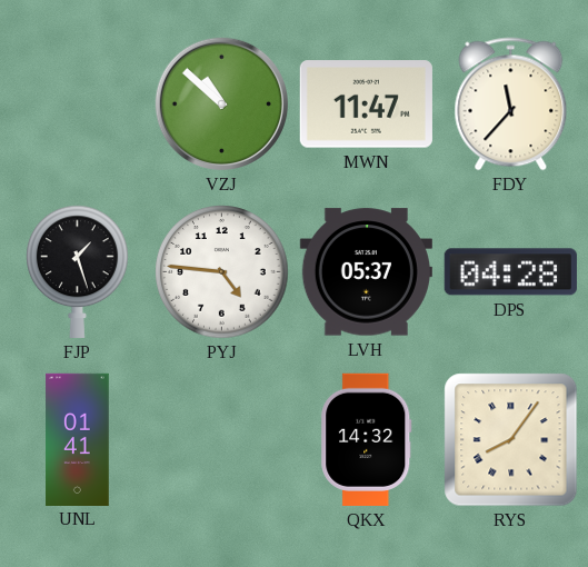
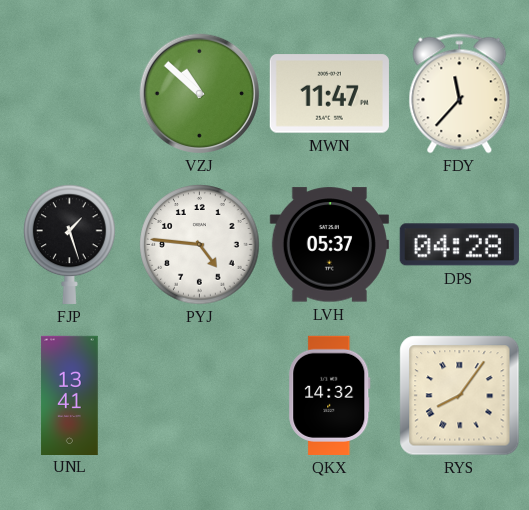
UNL: 01:41 -> 13:41
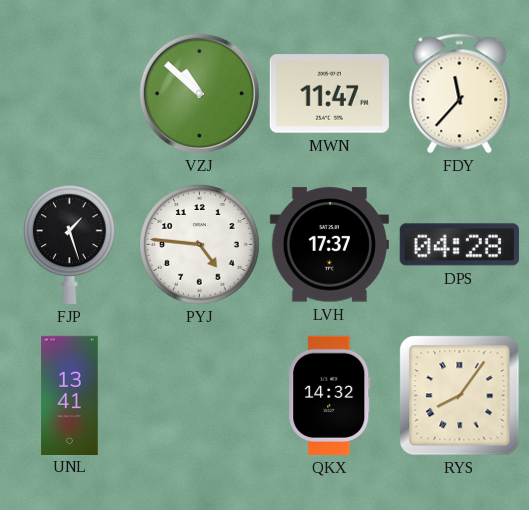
LVH: 05:37 -> 17:37
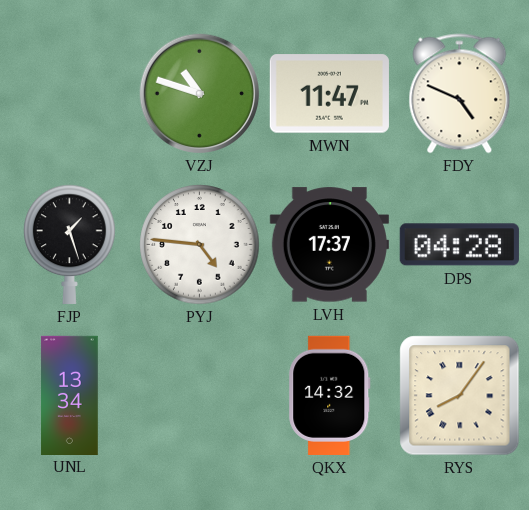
VZJ: 10:52 -> 10:48
FDY: 11:37 -> 4:49
UNL: 13:41 -> 13:34
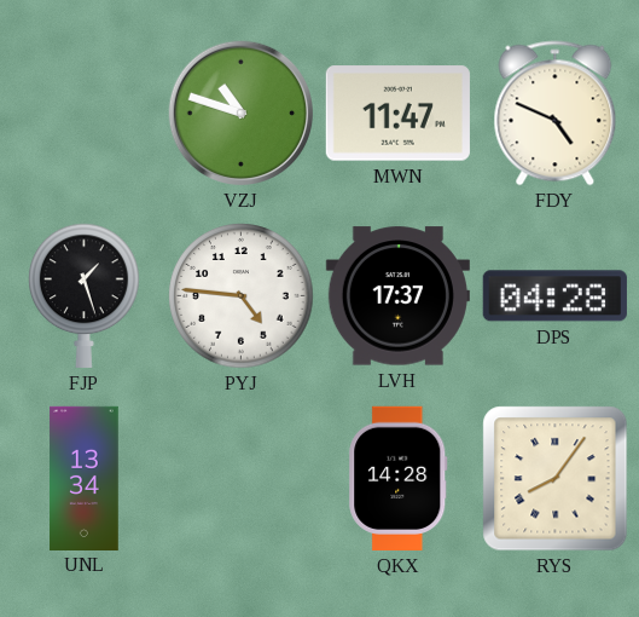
QKX: 14:32 -> 14:28
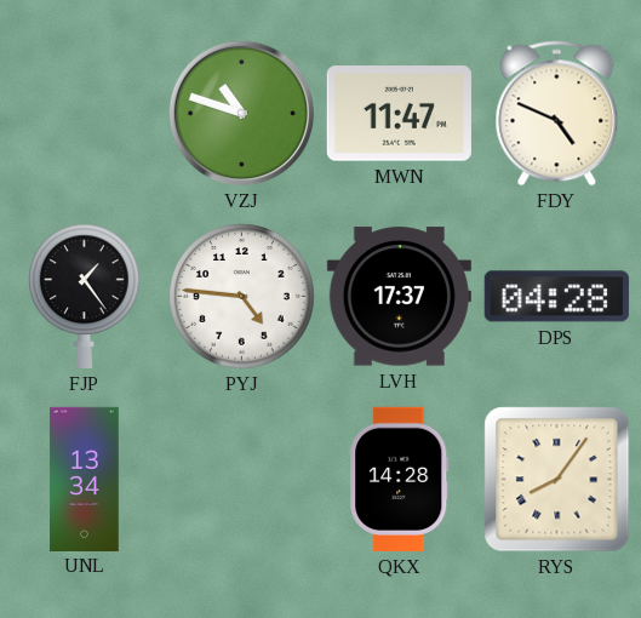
FJP: 1:27 -> 1:24
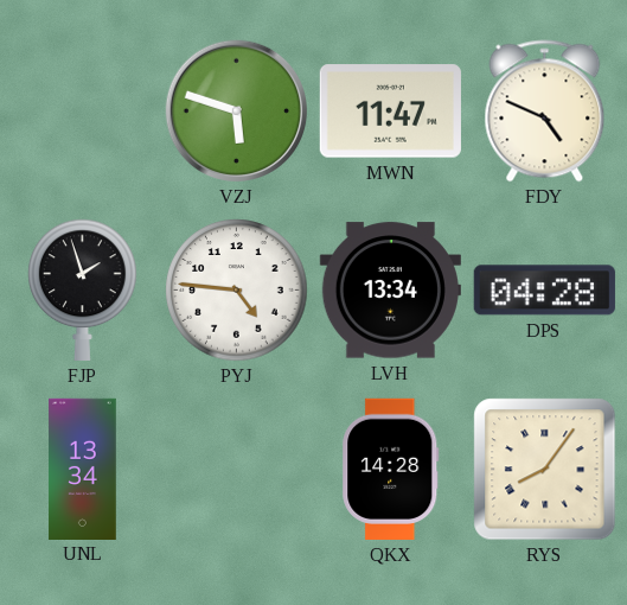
VZJ: 10:48 -> 5:48
FJP: 1:24 -> 1:57
LVH: 17:37 -> 13:34
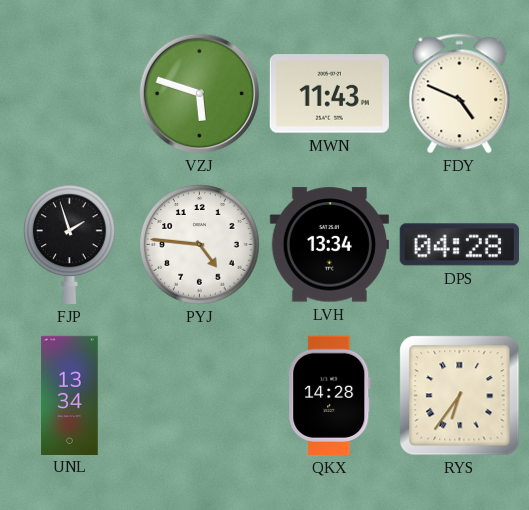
MWN: 11:47 -> 11:43
RYS: 8:06 -> 6:36
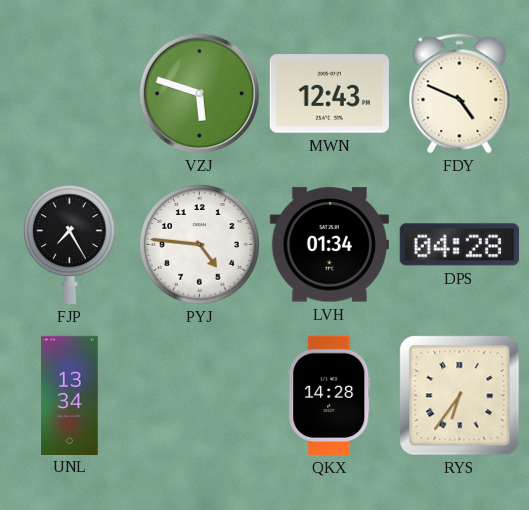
MWN: 11:43 -> 12:43
FJP: 1:57 -> 7:25
LVH: 13:34 -> 01:34
